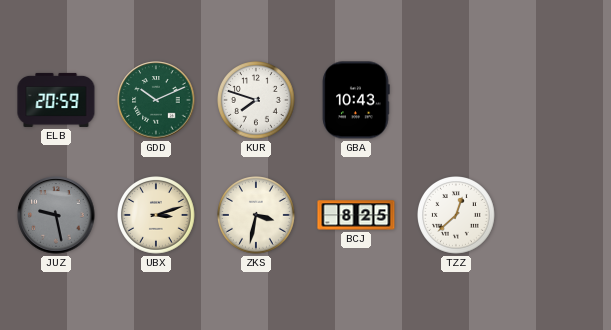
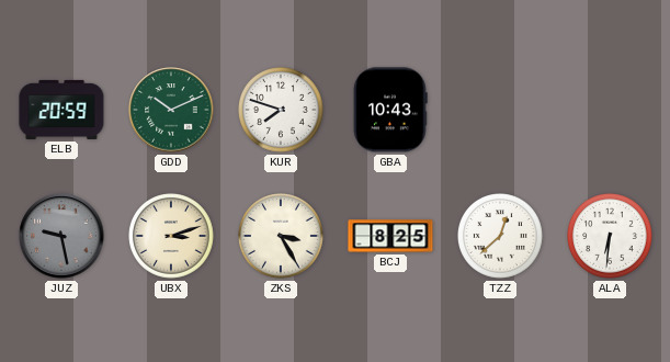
ZKS: 3:32 -> 3:25
ALA: none -> 6:31
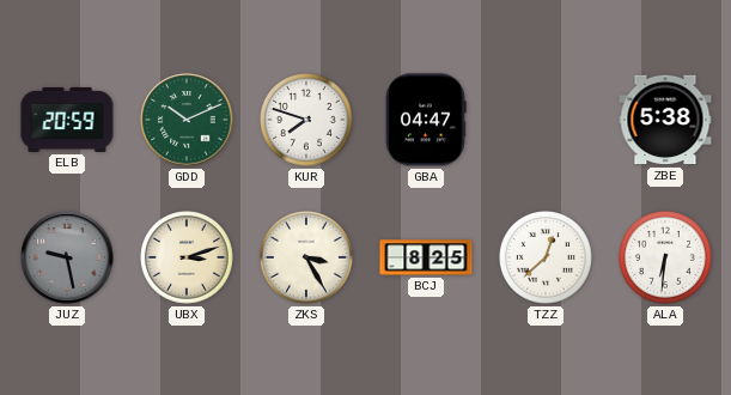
GBA: 10:43 -> 04:47
ZBE: none -> 5:38
